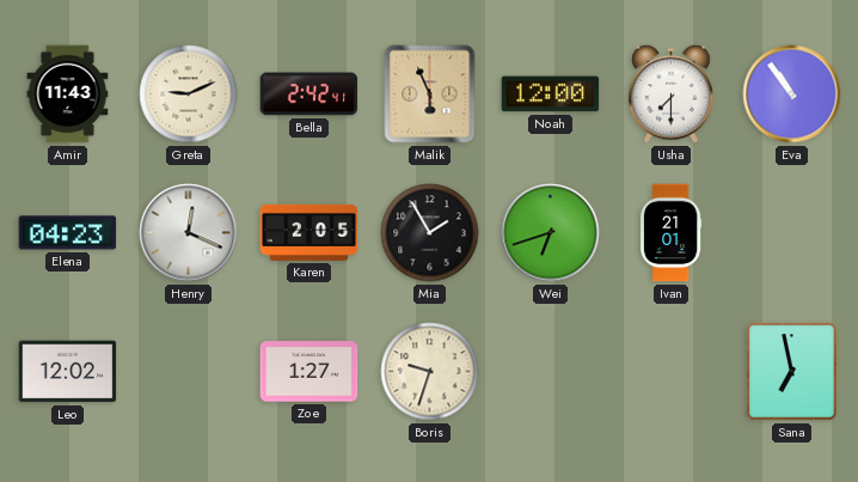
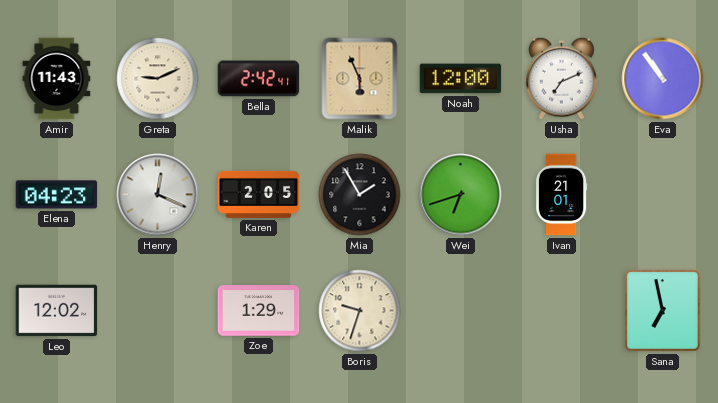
Usha: 7:30 -> 7:11
Zoe: 1:27 -> 1:29
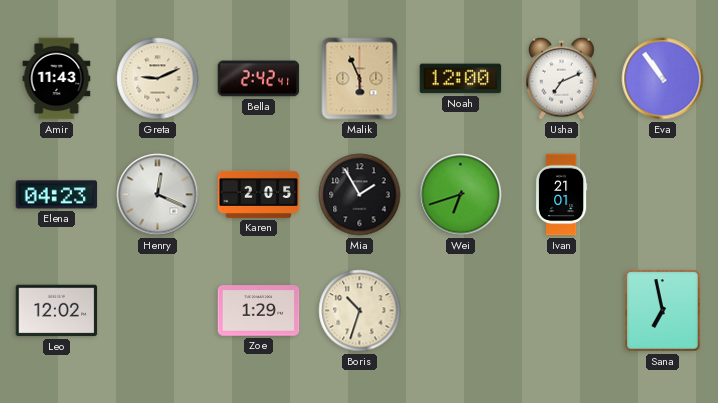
Boris: 9:33 -> 10:33
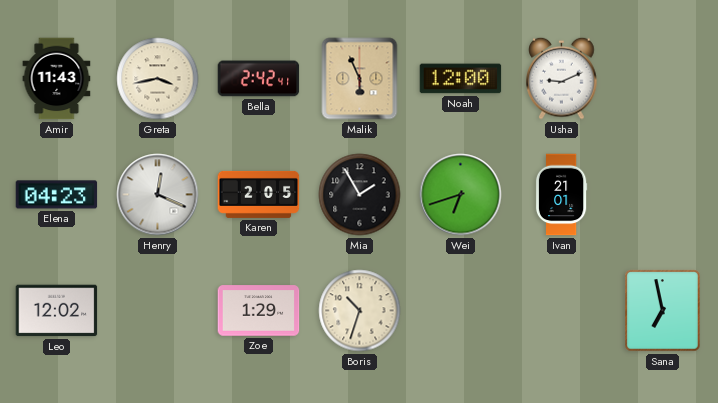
Greta: 9:11 -> 3:43
Usha: 7:11 -> 9:11
Eva: 10:54 -> none
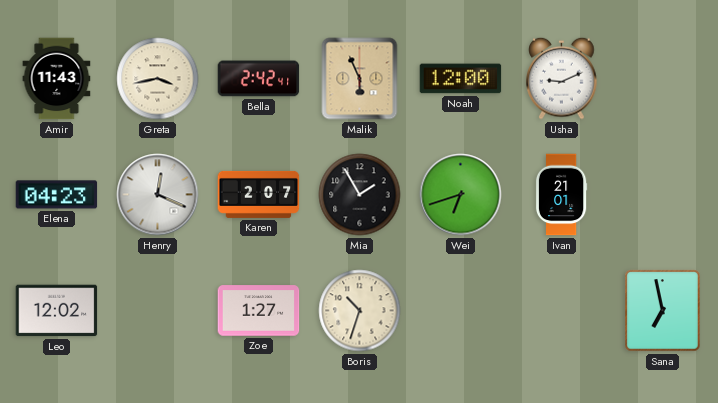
Karen: 2:05 -> 2:07
Zoe: 1:29 -> 1:27
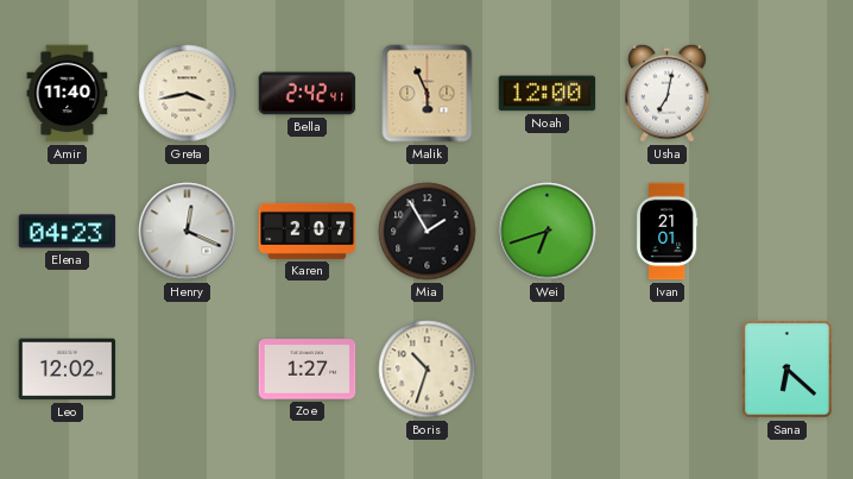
Amir: 11:43 -> 11:40
Usha: 9:11 -> 7:02
Sana: 6:58 -> 6:22
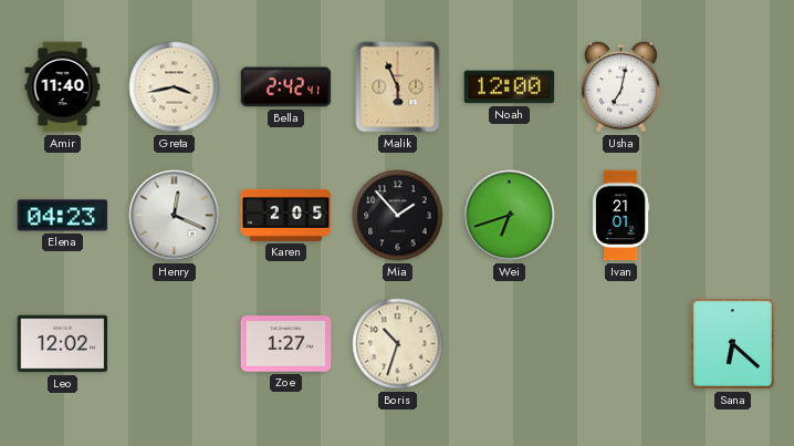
Karen: 2:07 -> 2:05
Mia: 1:55 -> 1:53
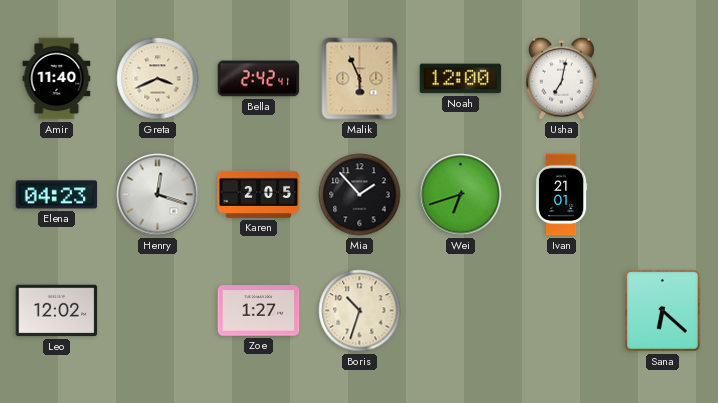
Greta: 3:43 -> 3:41
Henry: 12:19 -> 12:18
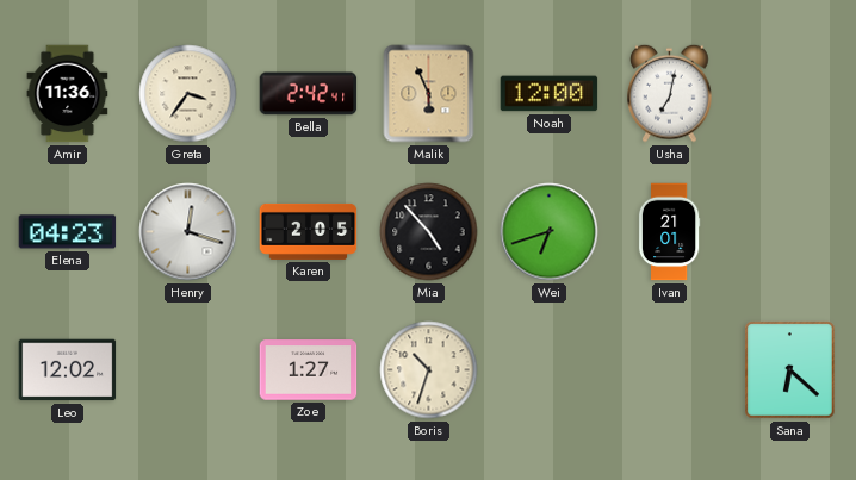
Amir: 11:40 -> 11:36
Greta: 3:41 -> 3:36
Mia: 1:53 -> 4:53
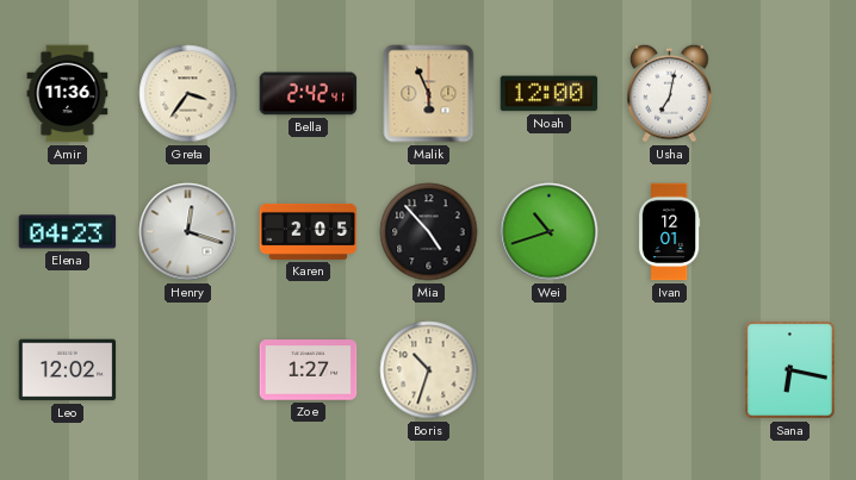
Wei: 6:42 -> 10:42
Ivan: 21:01 -> 12:01
Sana: 6:22 -> 6:17
